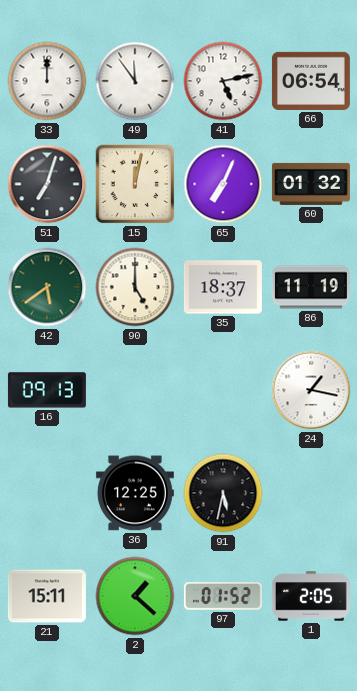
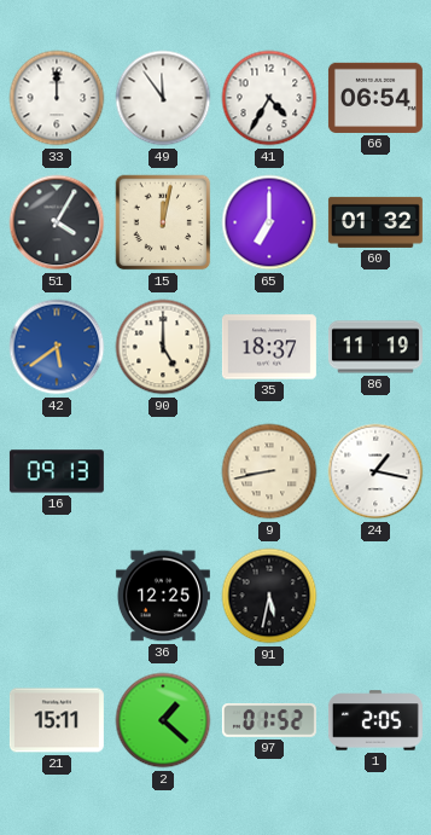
41: 5:13 -> 4:35
51: 7:03 -> 4:05
65: 7:04 -> 7:00
42 dial: green -> blue
9: none -> 8:43
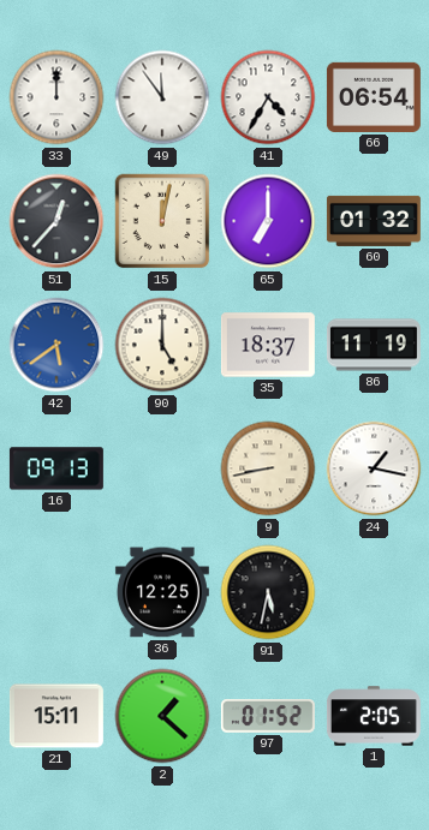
51: 4:05 -> 12:37
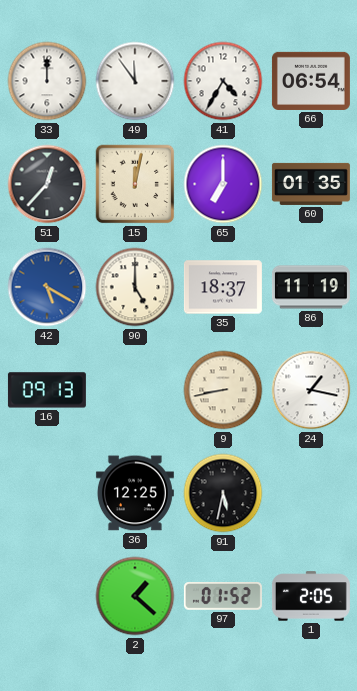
60: 01:32 -> 01:35
42: 5:39 -> 5:20
21: 15:11 -> none
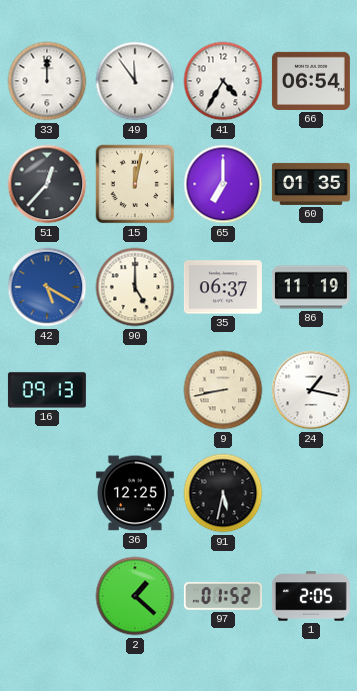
35: 18:37 -> 06:37
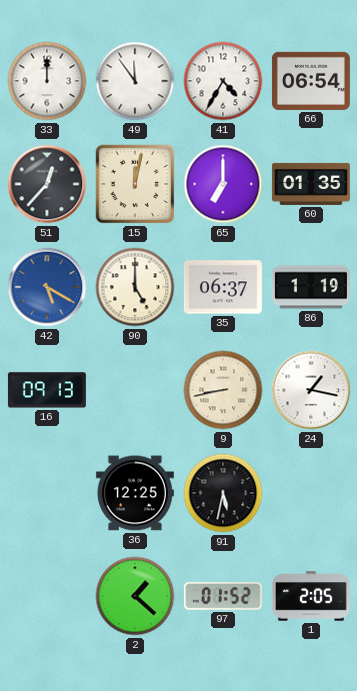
86: 11:19 -> 1:19
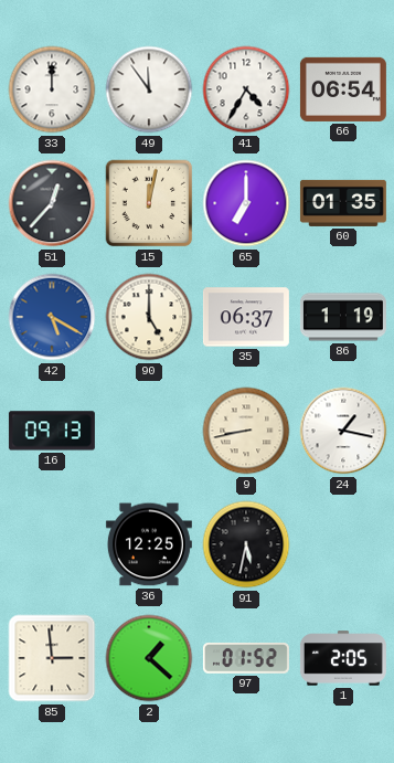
85: none -> 2:59
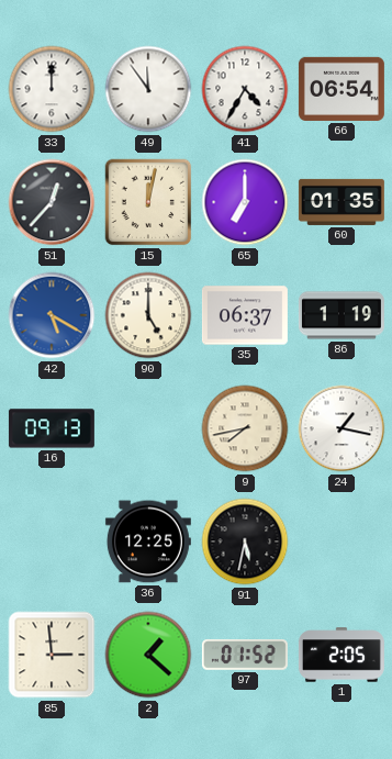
9: 8:43 -> 7:43
